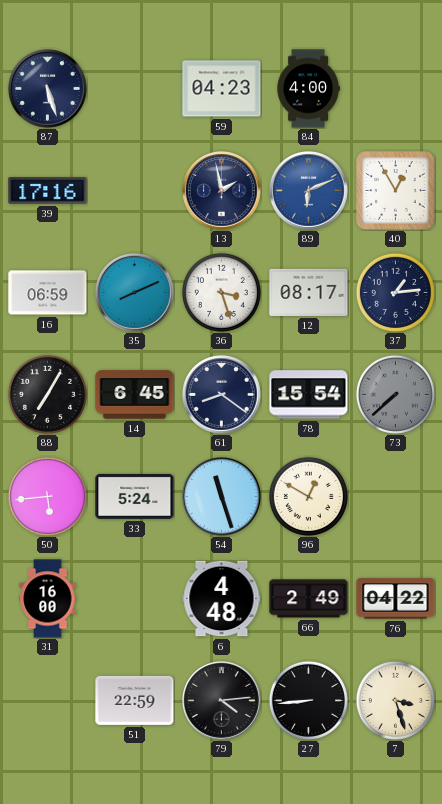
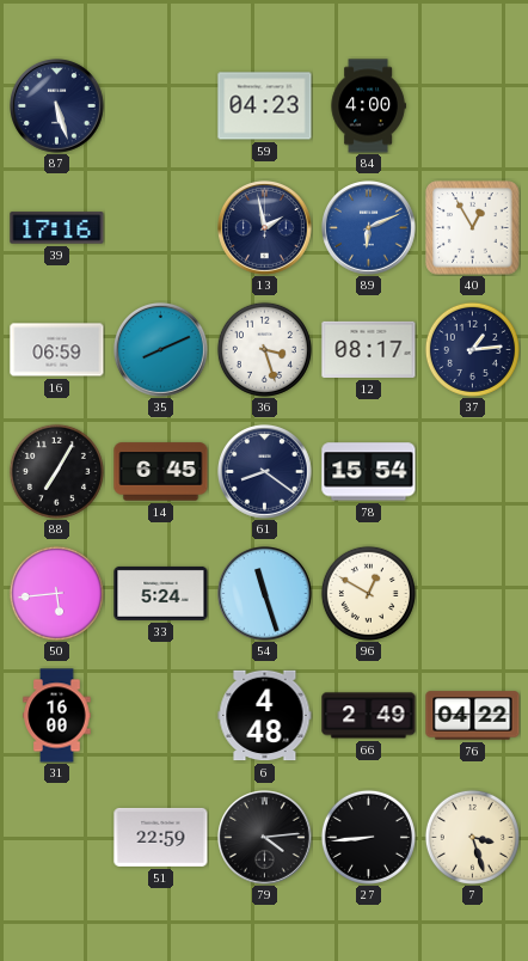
73: 7:38 -> none
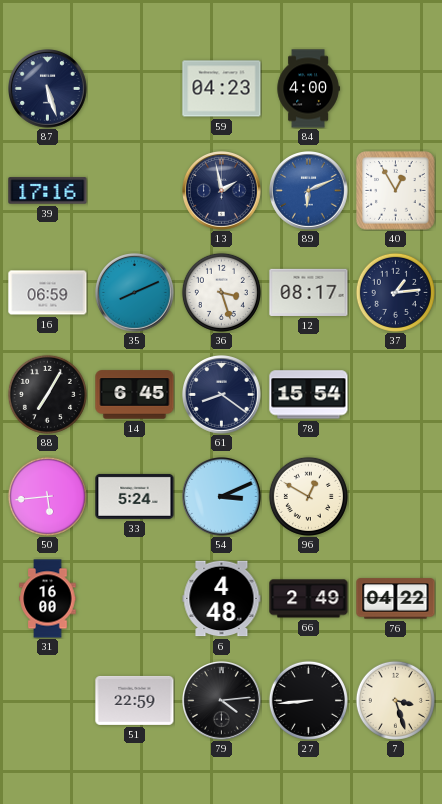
54: 11:27 -> 3:11
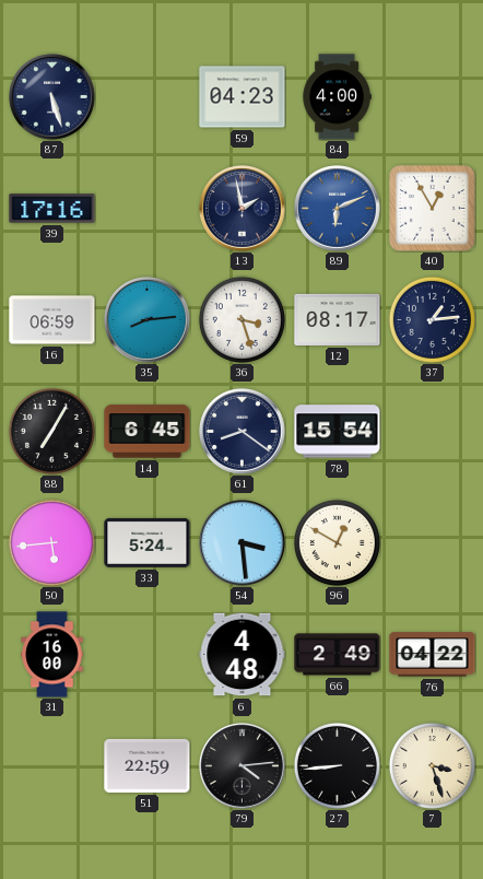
35: 8:11 -> 8:14
54: 3:11 -> 3:29
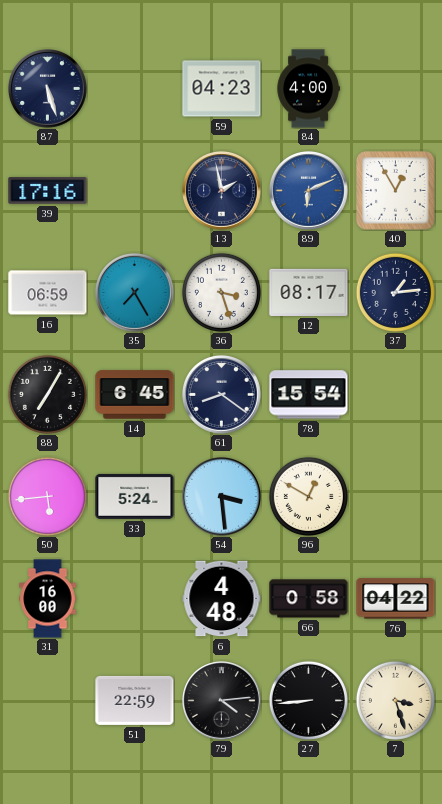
35: 8:14 -> 7:25
66: 2:49 -> 0:58
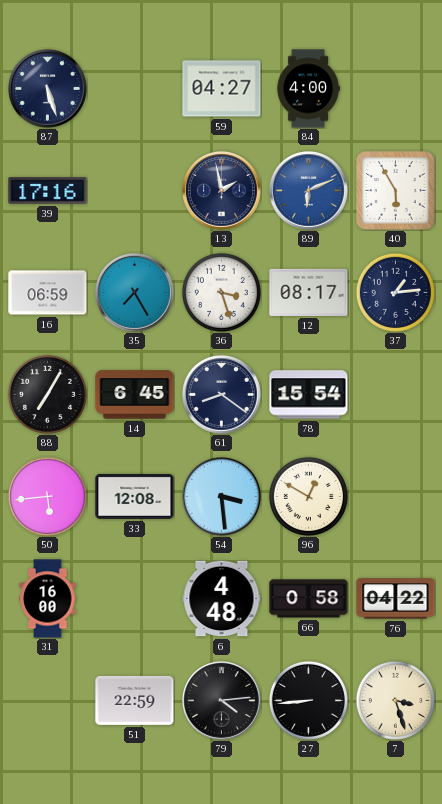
59: 04:23 -> 04:27
40: 12:55 -> 5:55
33: 5:24 -> 12:08
